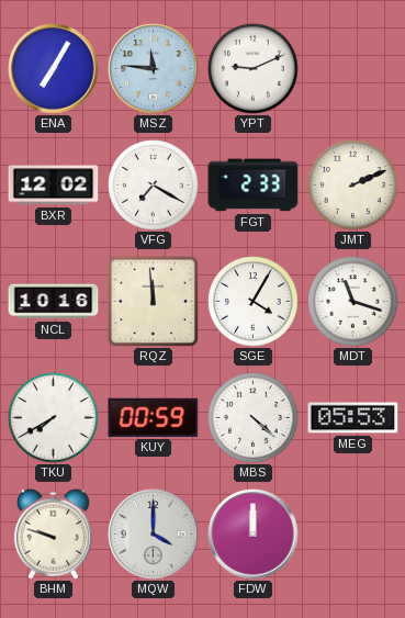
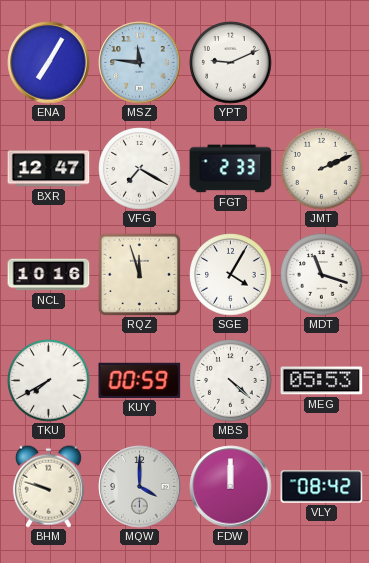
BXR: 12:02 -> 12:47
RQZ: 11:59 -> 11:57
VLY: none -> 08:42
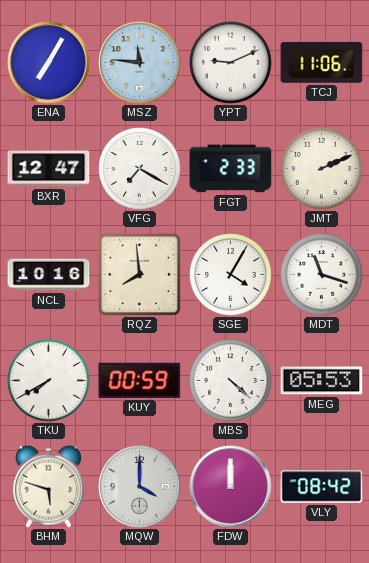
TCJ: none -> 11:06
RQZ: 11:57 -> 7:59
BHM: 9:48 -> 5:48
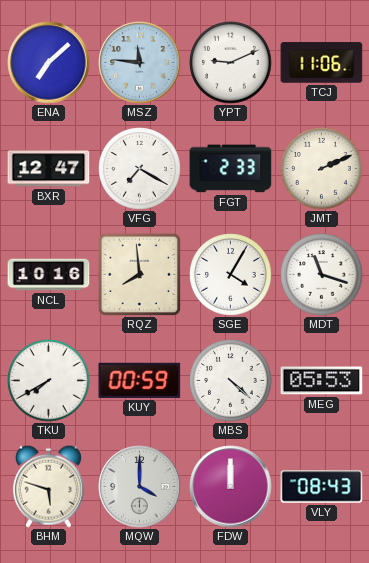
ENA: 7:05 -> 7:08
VLY: 08:42 -> 08:43
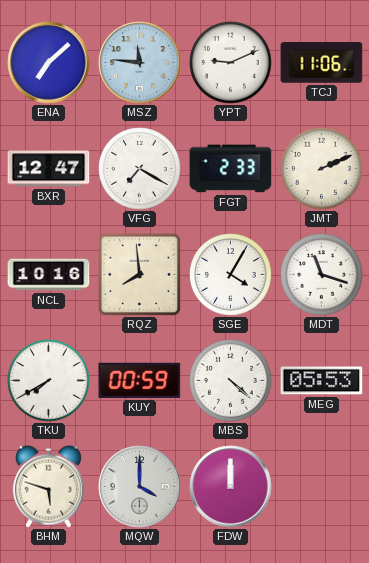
VLY: 08:43 -> none
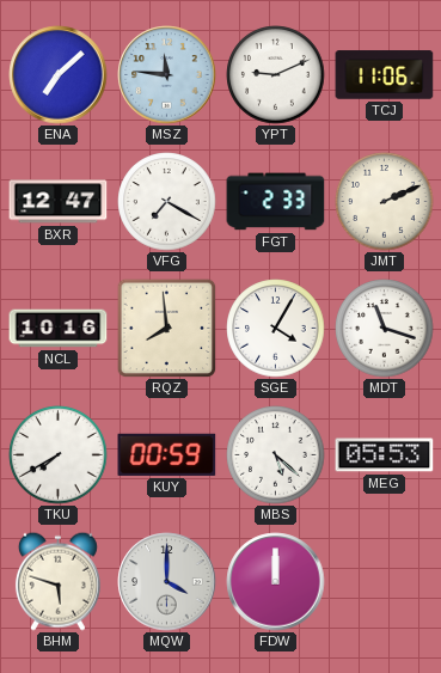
MBS: 4:22 -> 5:22
